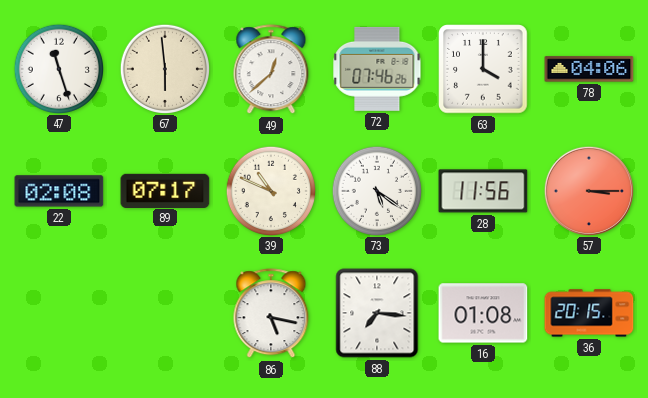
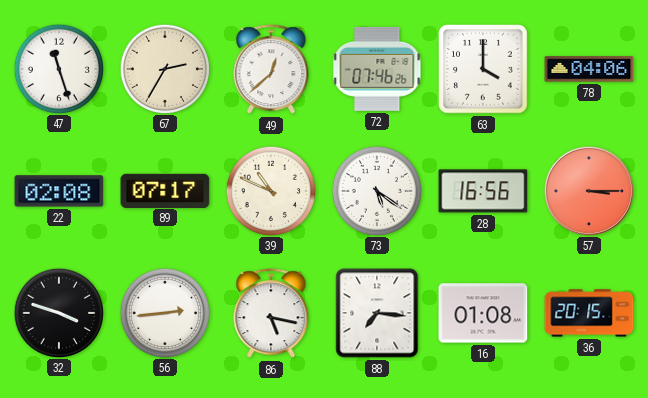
67: 5:59 -> 2:35
28: 11:56 -> 16:56
32: none -> 3:48
56: none -> 2:44
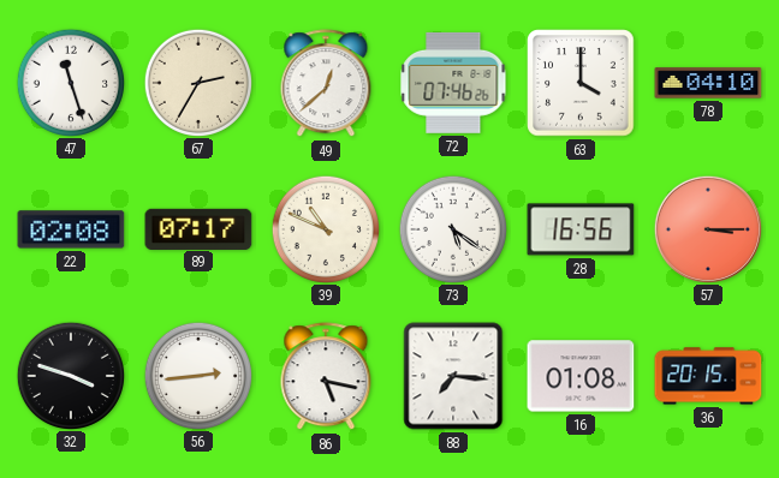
78: 04:06 -> 04:10
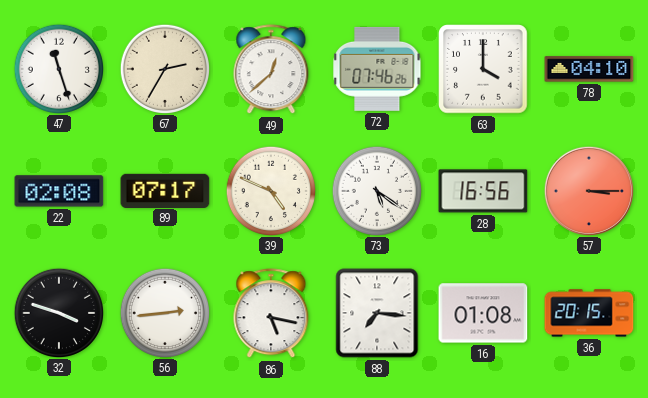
39: 10:49 -> 4:49
